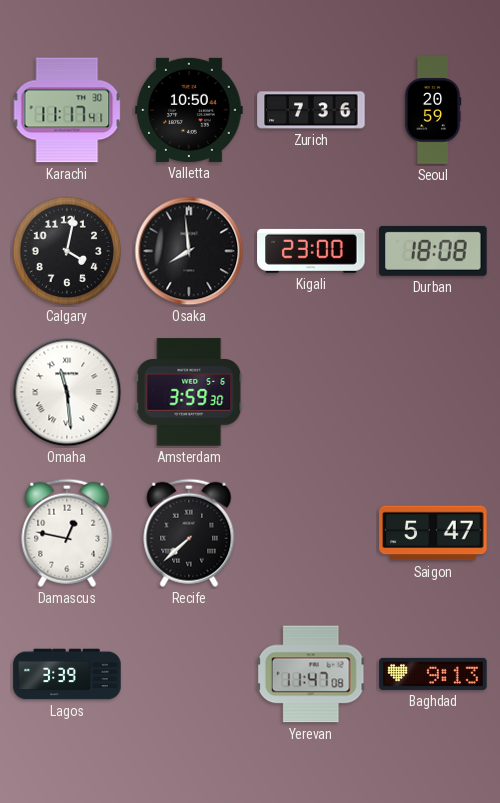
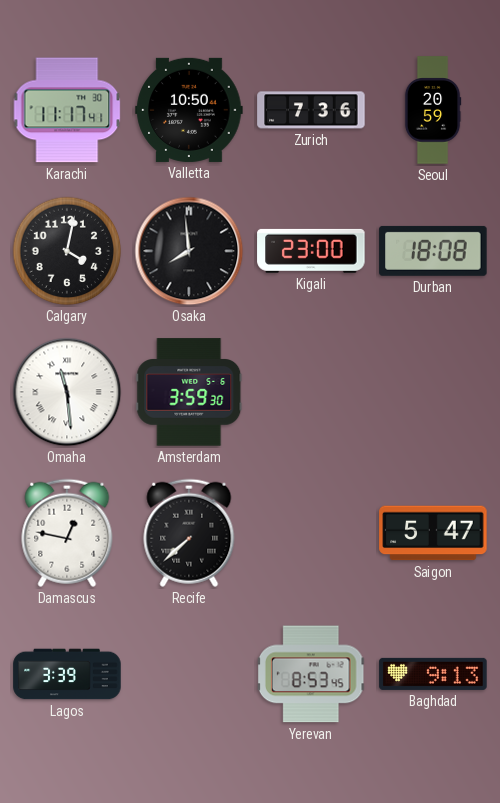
Yerevan: 11:47 -> 8:53
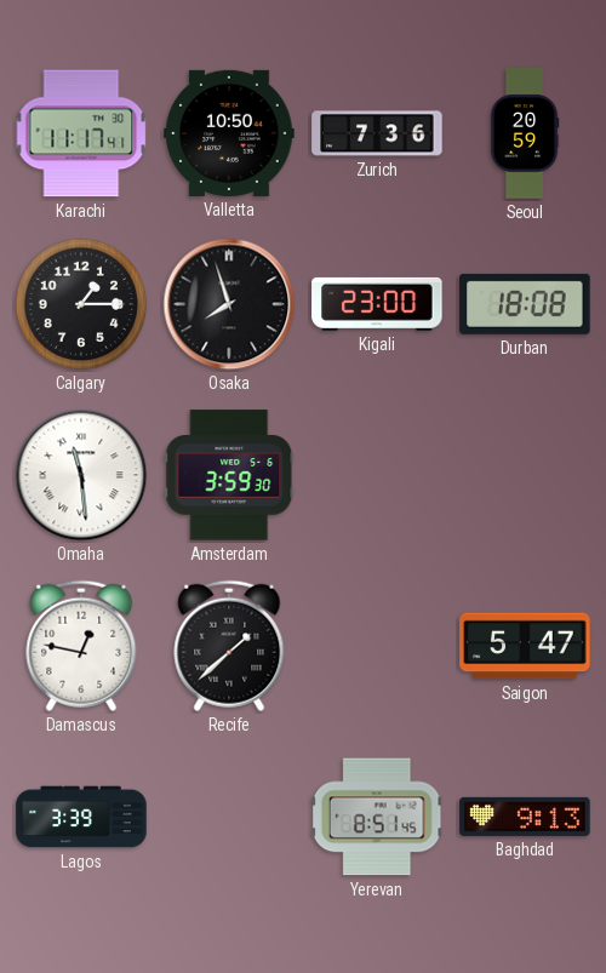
Calgary: 4:02 -> 1:15
Osaka: 7:59 -> 7:57
Recife: 7:38 -> 1:38
Yerevan: 8:53 -> 8:51
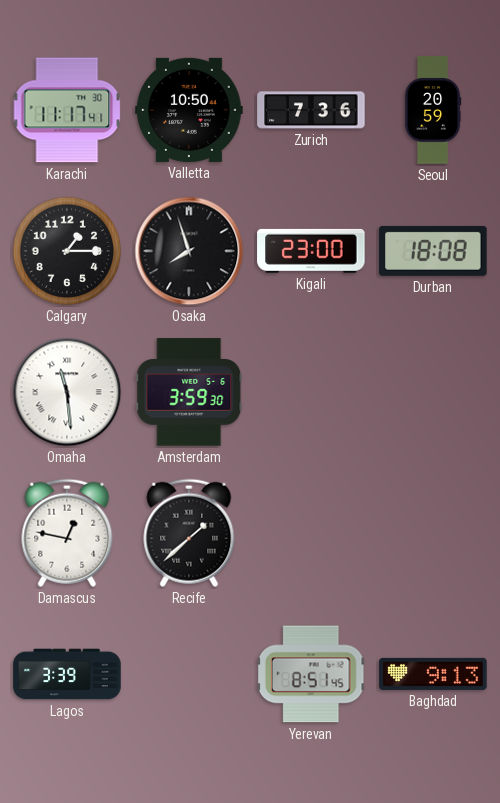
Saigon: 5:47 -> none
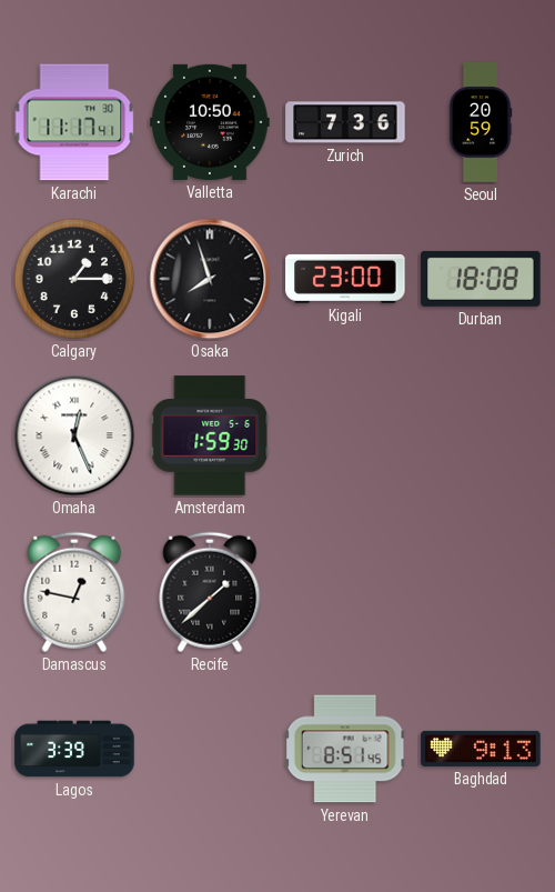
Omaha: 11:29 -> 12:26
Amsterdam: 3:59 -> 1:59
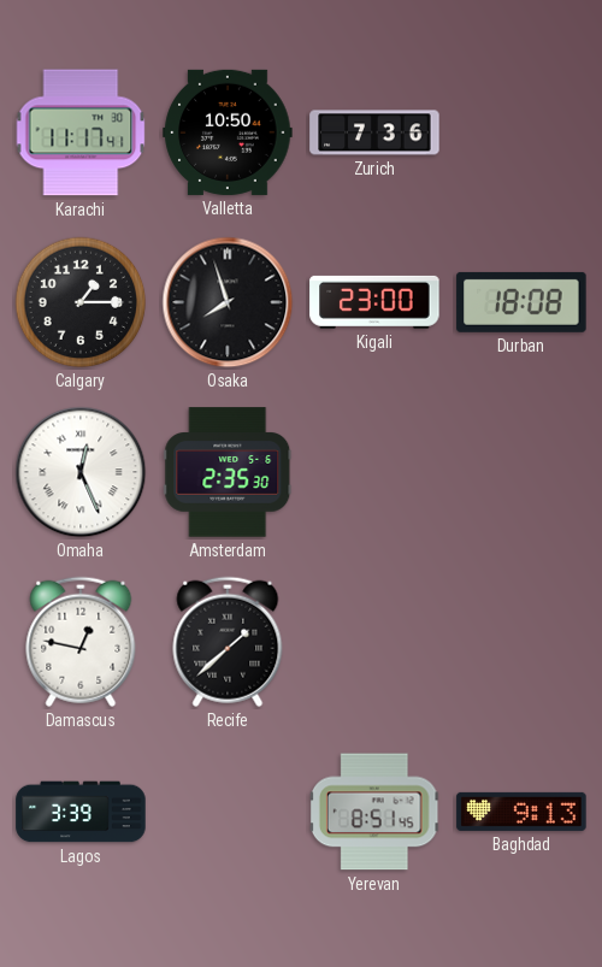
Seoul: 20:59 -> none
Amsterdam: 1:59 -> 2:35
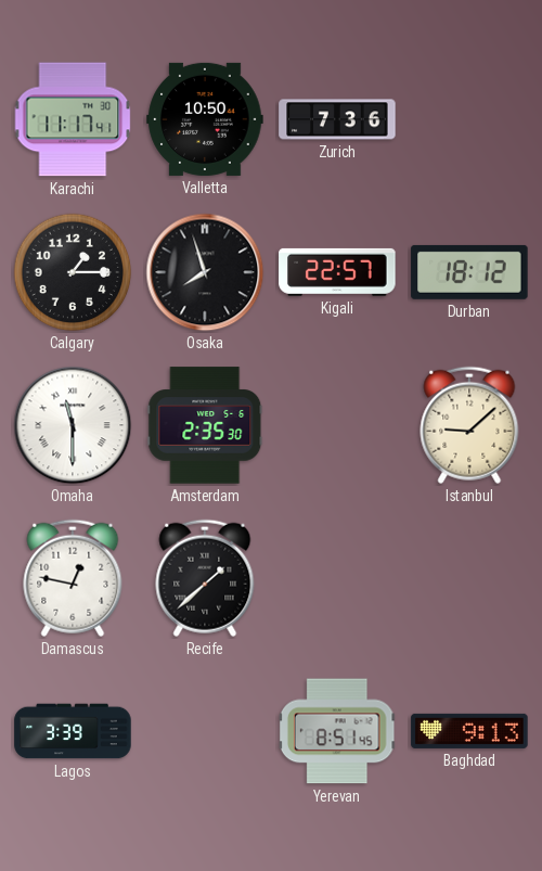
Kigali: 23:00 -> 22:57
Durban: 18:08 -> 18:12
Omaha: 12:26 -> 11:30
Istanbul: none -> 9:08
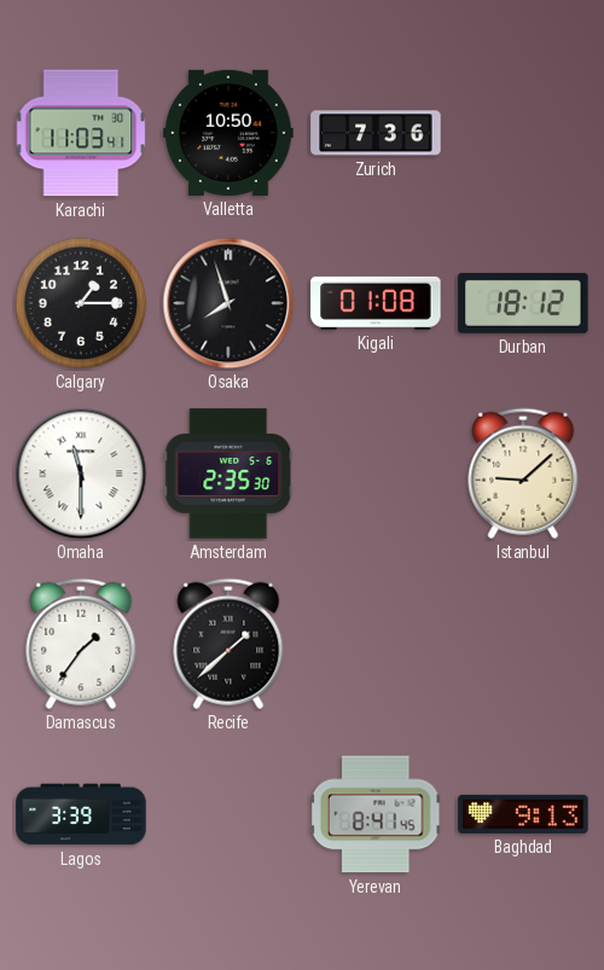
Karachi: 11:17 -> 11:03
Kigali: 22:57 -> 01:08
Damascus: 12:47 -> 1:36
Yerevan: 8:51 -> 8:41
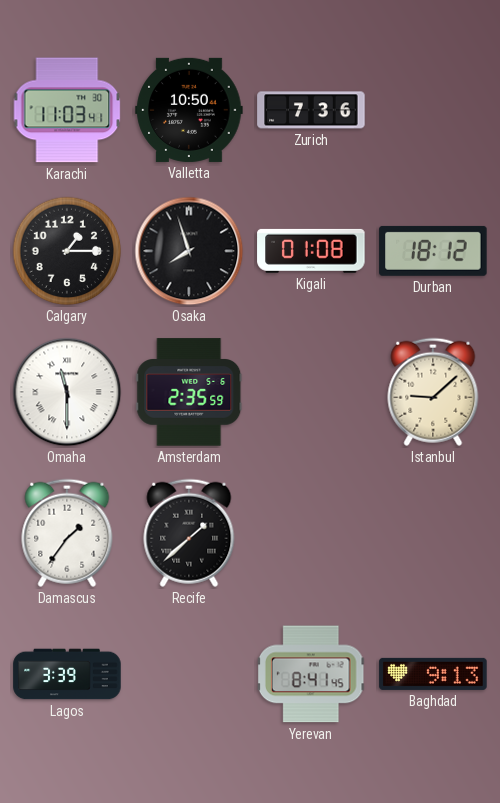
Amsterdam: 2:35:30 -> 2:35:59
